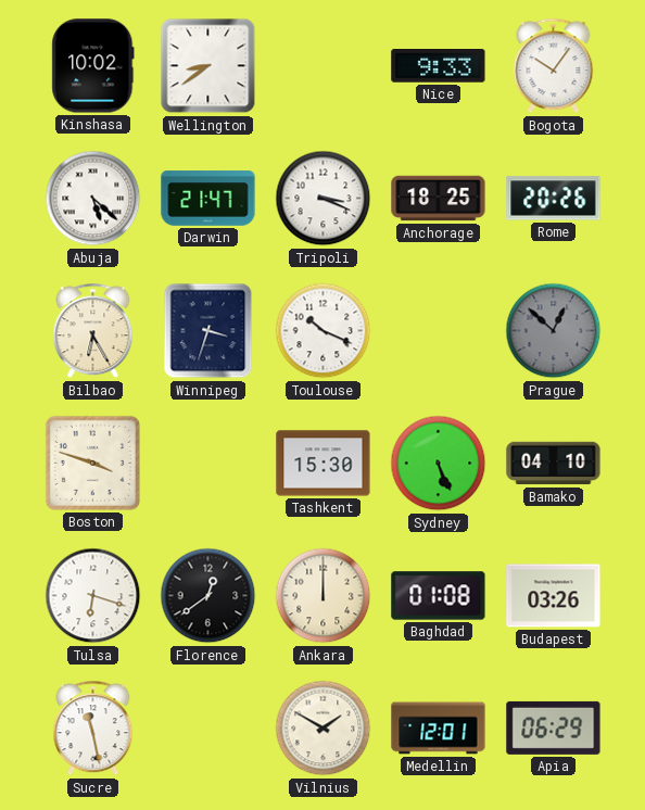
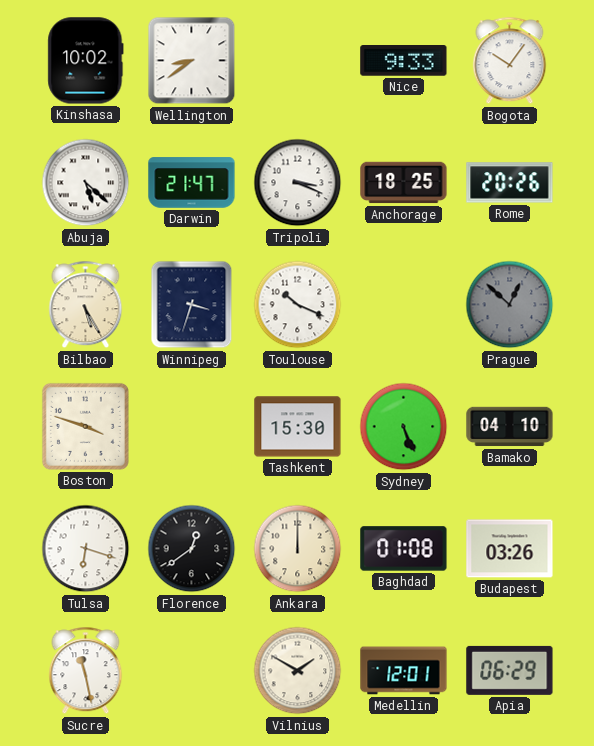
Bilbao: 6:25 -> 5:25
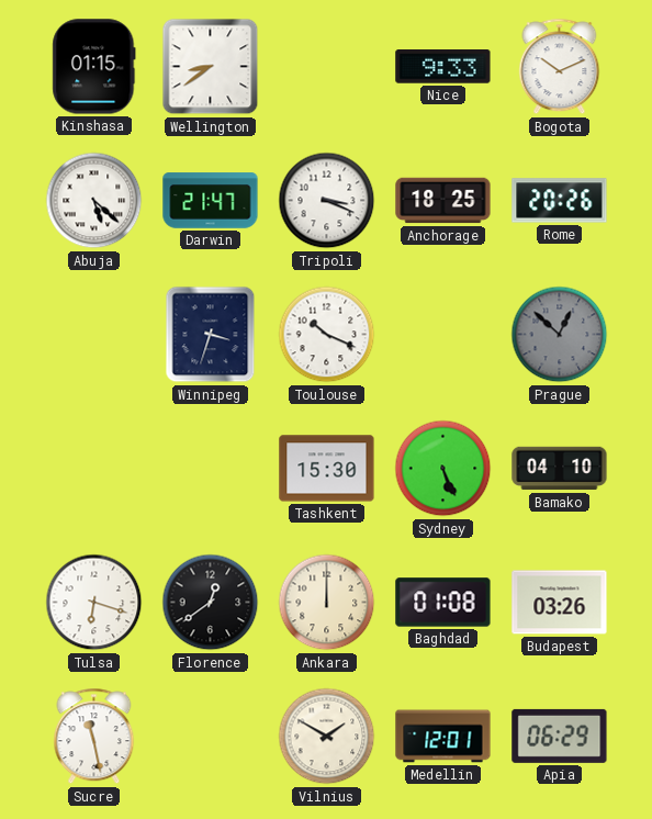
Kinshasa: 10:02 -> 01:15
Bogota: 10:06 -> 10:11
Bilbao: 5:25 -> none
Boston: 3:48 -> none
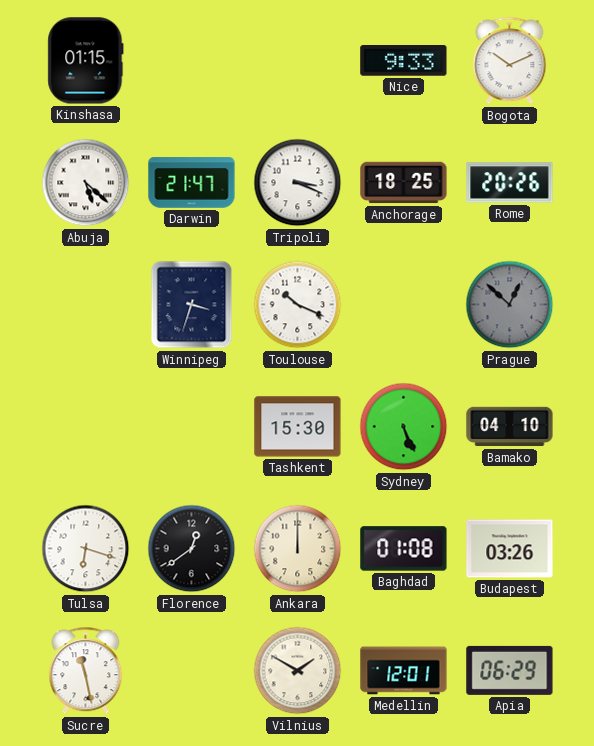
Wellington: 8:39 -> none
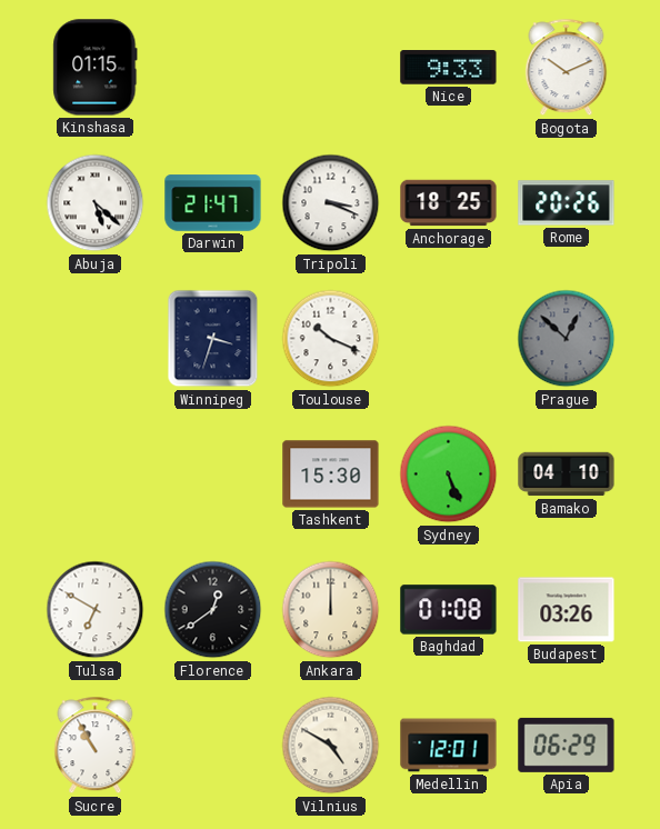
Tulsa: 6:18 -> 6:50
Sucre: 11:28 -> 10:55
Vilnius: 1:50 -> 4:50
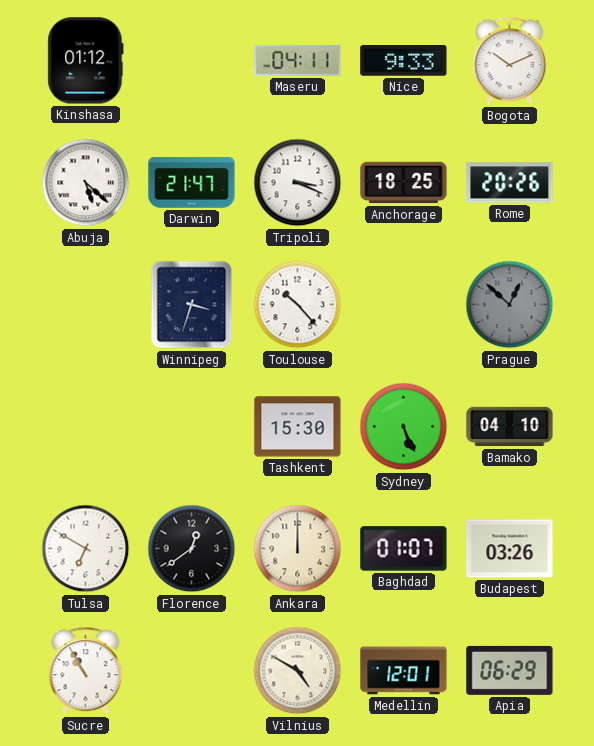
Kinshasa: 01:15 -> 01:12
Maseru: none -> 04:11
Toulouse: 10:19 -> 10:23
Baghdad: 01:08 -> 01:07
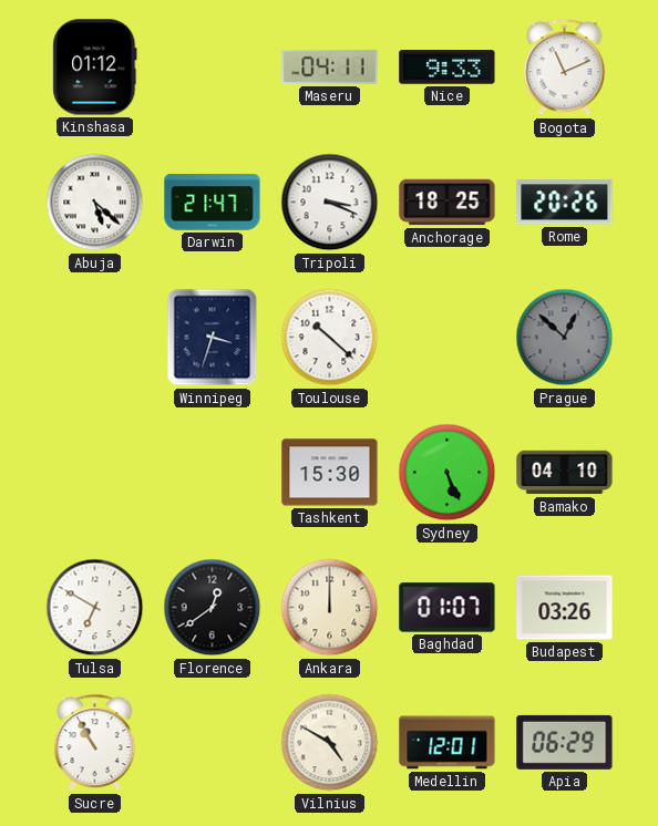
Bogota: 10:11 -> 11:11
Toulouse: 10:23 -> 10:22
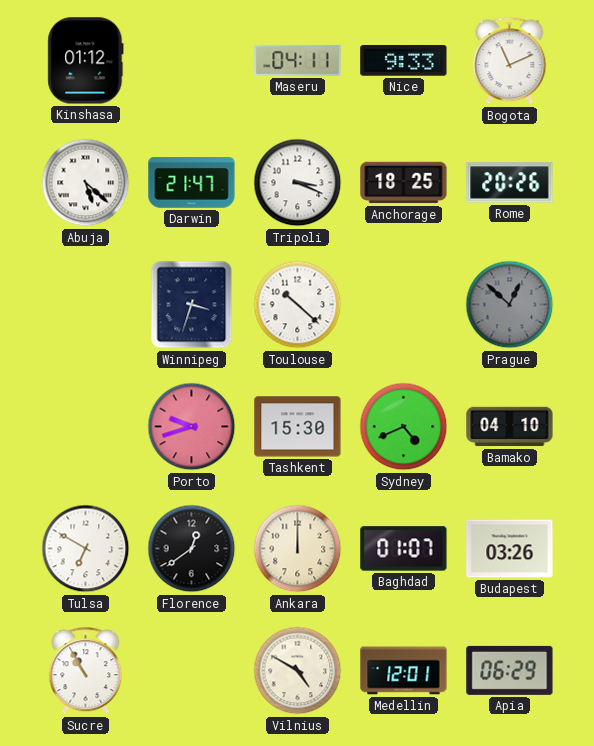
Porto: none -> 9:42
Sydney: 5:26 -> 4:41
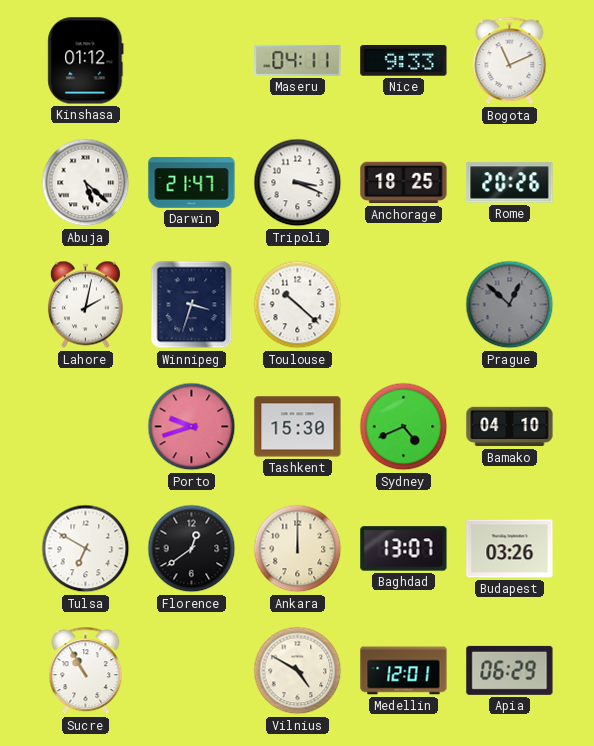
Lahore: none -> 2:02
Baghdad: 01:07 -> 13:07
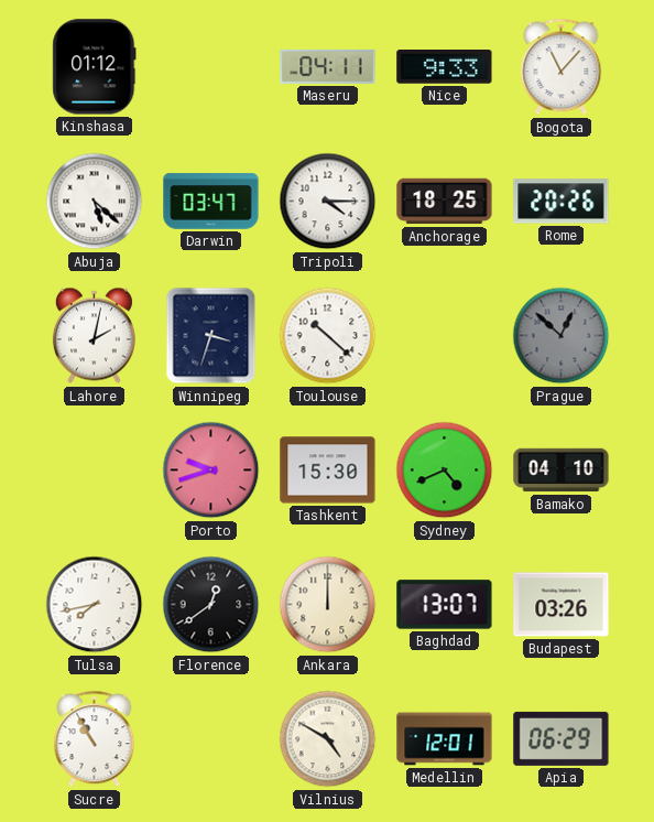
Bogota: 11:11 -> 11:07
Darwin: 21:47 -> 03:47
Tripoli: 3:19 -> 4:15
Tulsa: 6:50 -> 7:43
